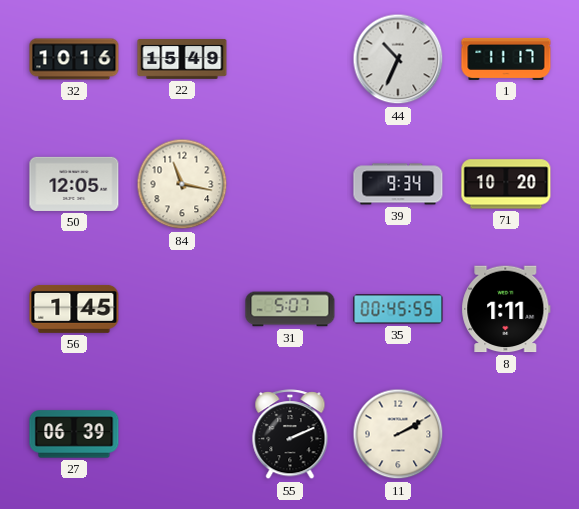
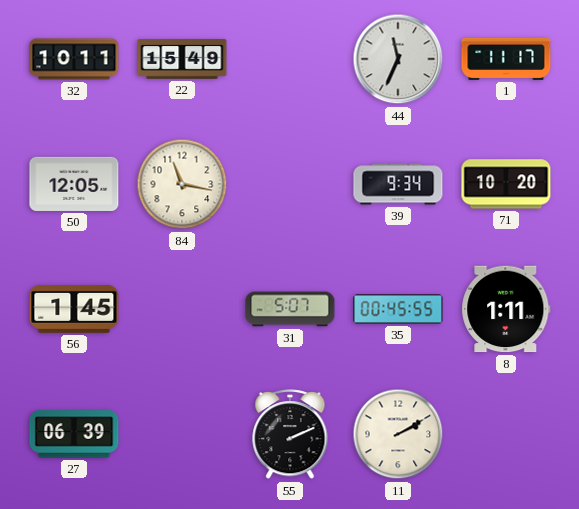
32: 10:16 -> 10:11
44: 10:34 -> 11:34
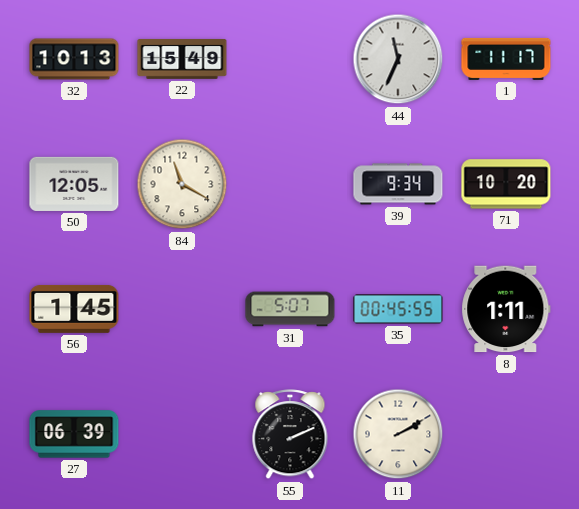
32: 10:11 -> 10:13
84: 11:17 -> 11:20
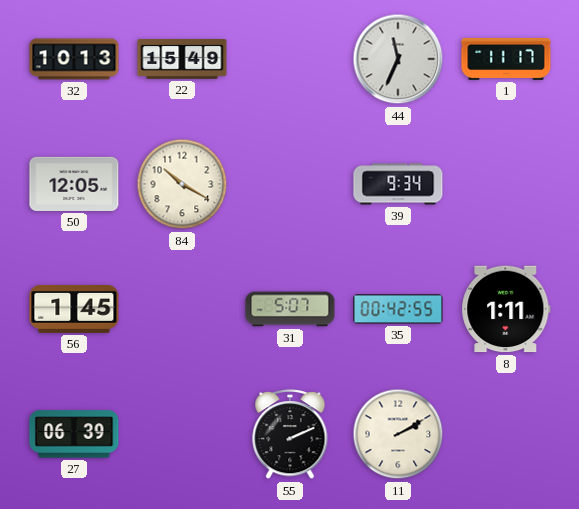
84: 11:20 -> 10:20
71: 10:20 -> none
35: 00:45 -> 00:42
